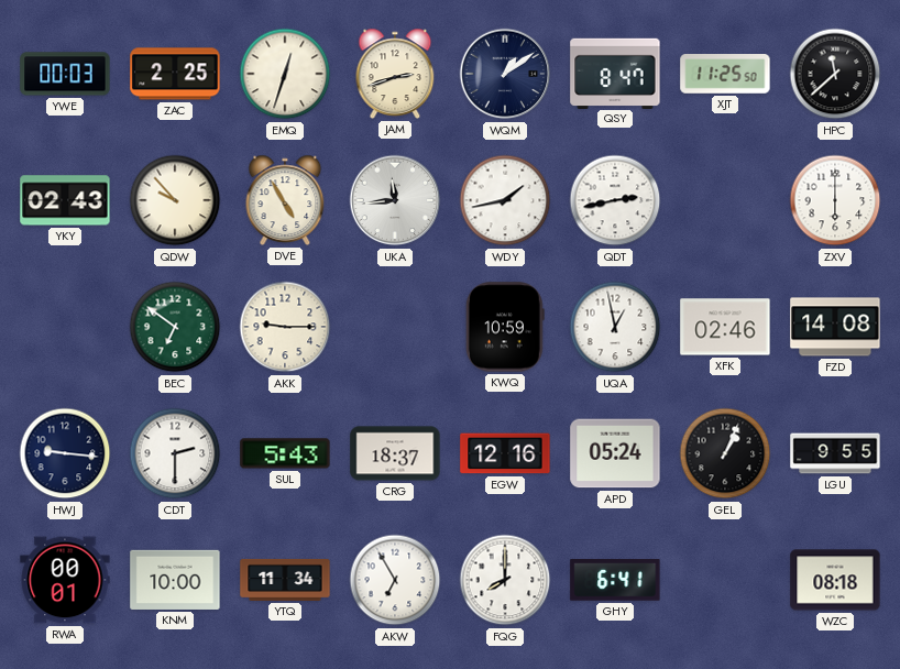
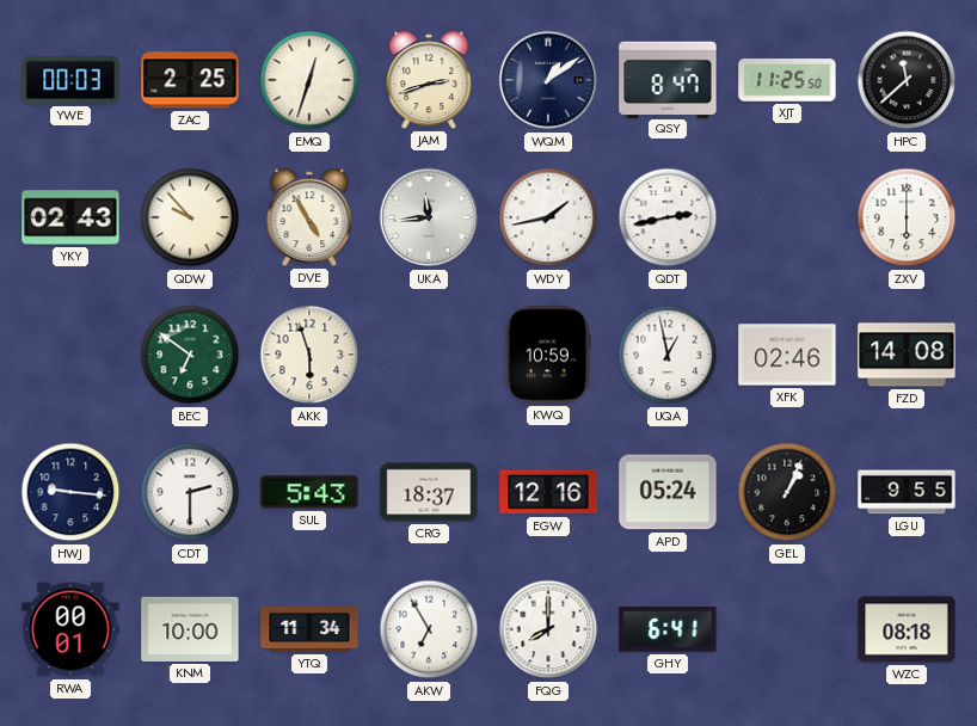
AKK: 9:15 -> 5:57
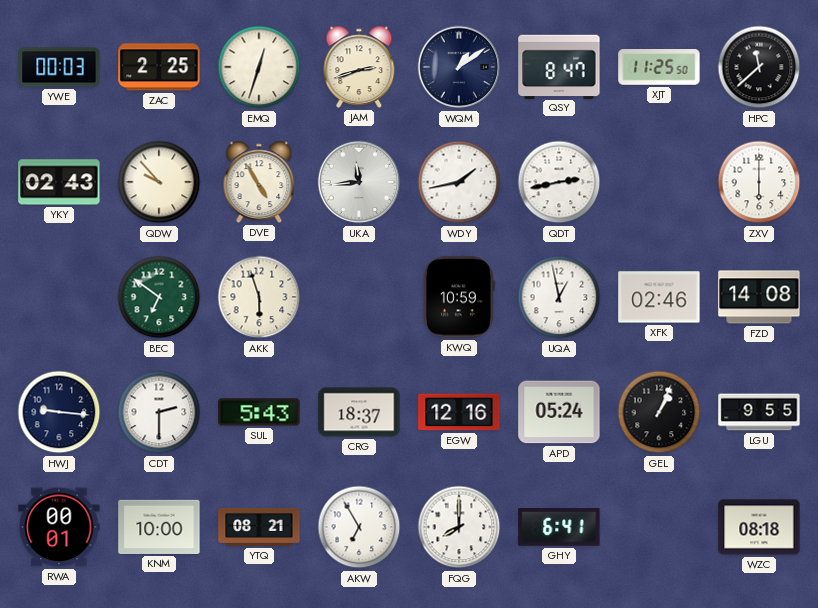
YTQ: 11:34 -> 08:21
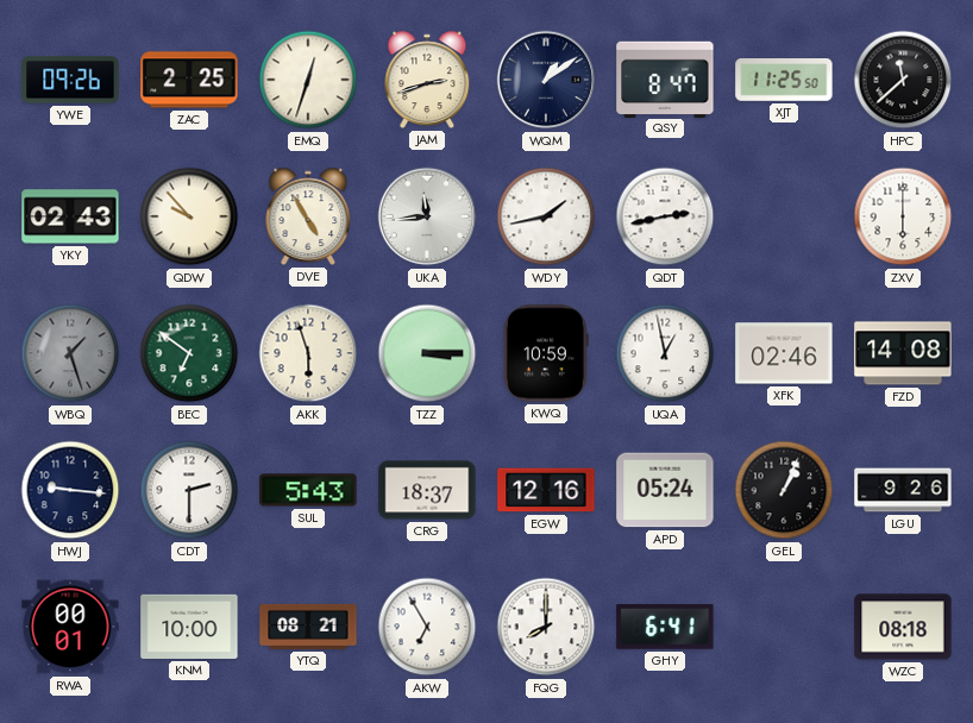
YWE: 00:03 -> 09:26
WBQ: none -> 1:27
TZZ: none -> 3:15
LGU: 9:55 -> 9:26
